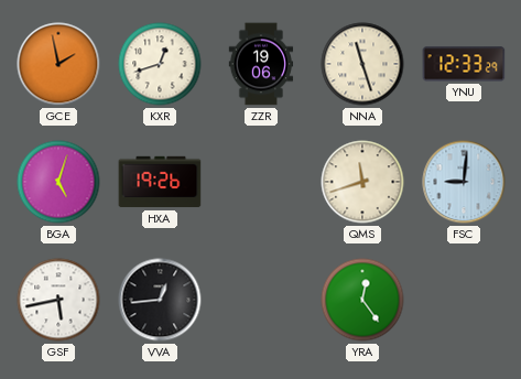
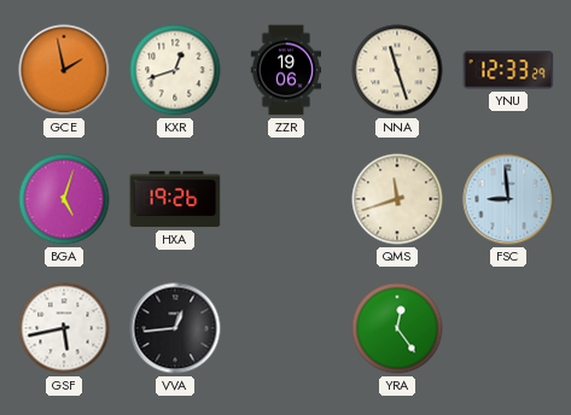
FSC: 9:01 -> 8:59
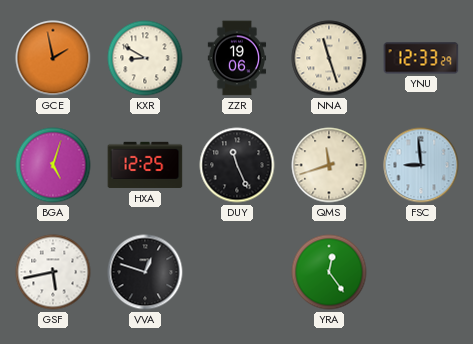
KXR: 12:42 -> 8:50
HXA: 19:26 -> 12:25
DUY: none -> 11:26
VVA: 12:44 -> 12:48
